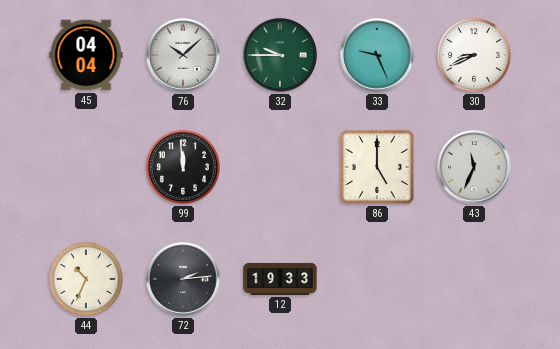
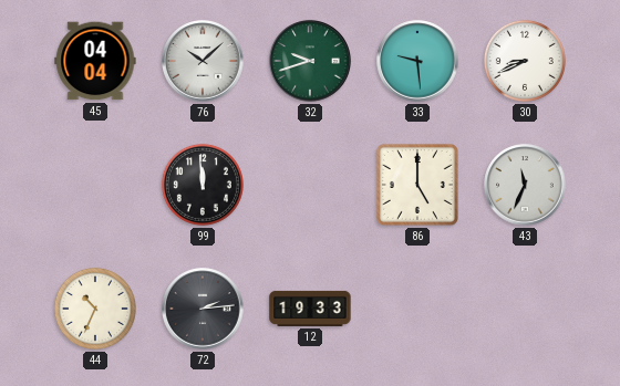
32: 9:45 -> 9:42
33: 9:26 -> 9:29
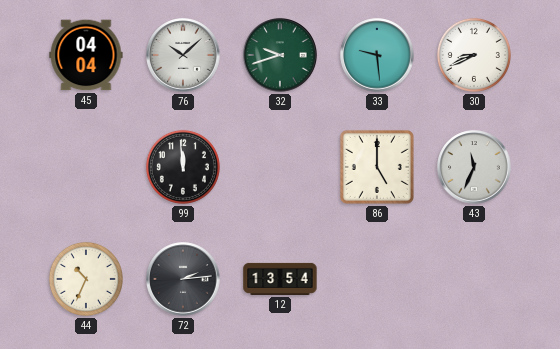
12: 19:33 -> 13:54
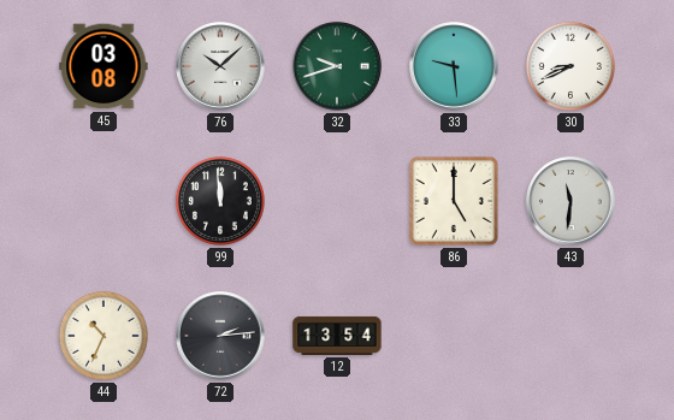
45: 04:04 -> 03:08
43: 11:34 -> 11:31
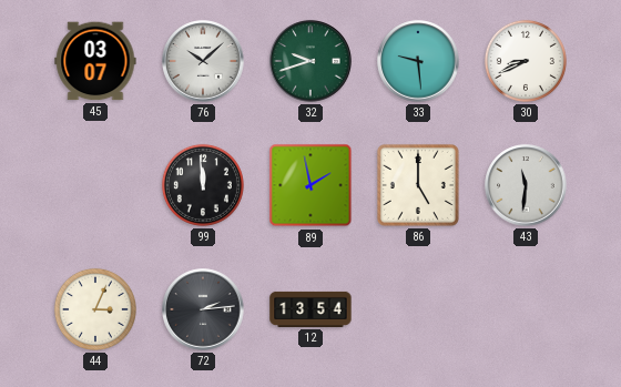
45: 03:08 -> 03:07
89: none -> 1:58
44: 10:34 -> 3:04
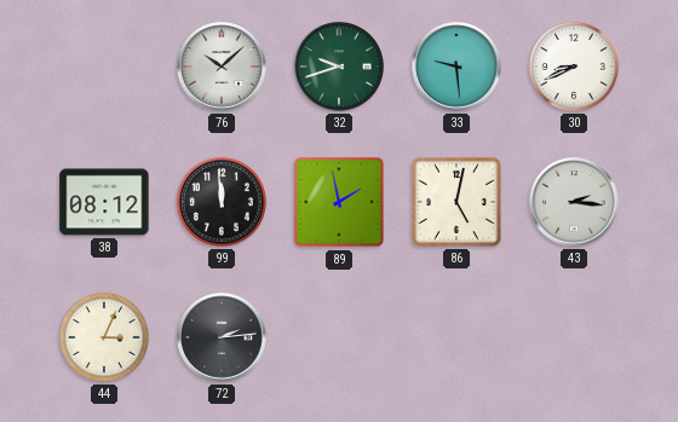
45: 03:07 -> none
38: none -> 08:12
86: 5:00 -> 5:02
43: 11:31 -> 2:16
12: 13:54 -> none
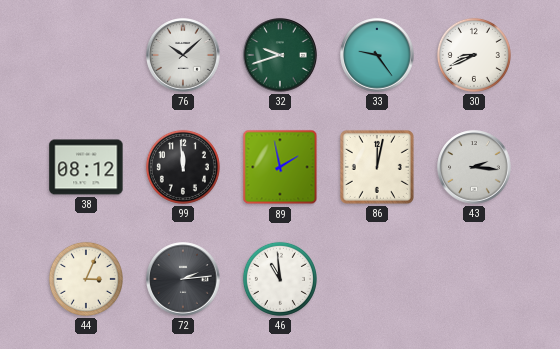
33: 9:29 -> 9:24
86: 5:02 -> 12:02
46: none -> 10:59
